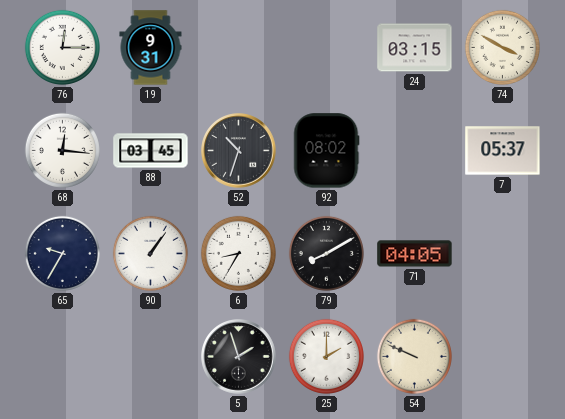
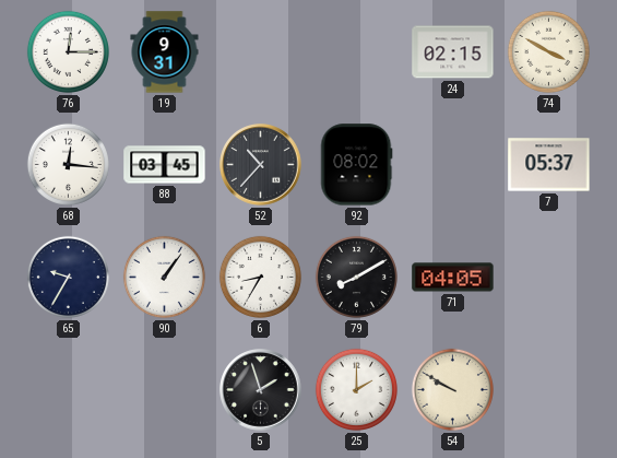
24: 03:15 -> 02:15
52: 10:33 -> 10:37
54: 9:49 -> 9:50
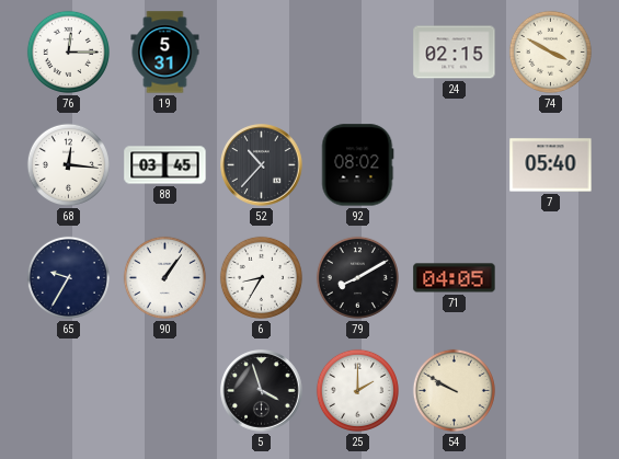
19: 9:31 -> 5:31
7: 05:37 -> 05:40
5: 1:57 -> 3:57
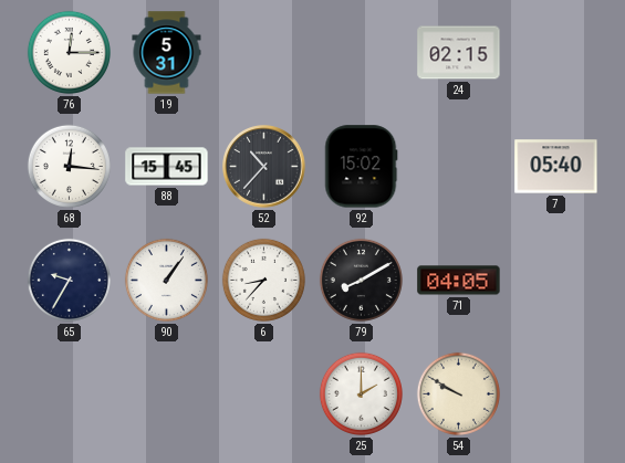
74: 3:50 -> none
88: 03:45 -> 15:45
92: 08:02 -> 15:02
6: 8:35 -> 8:37
5: 3:57 -> none
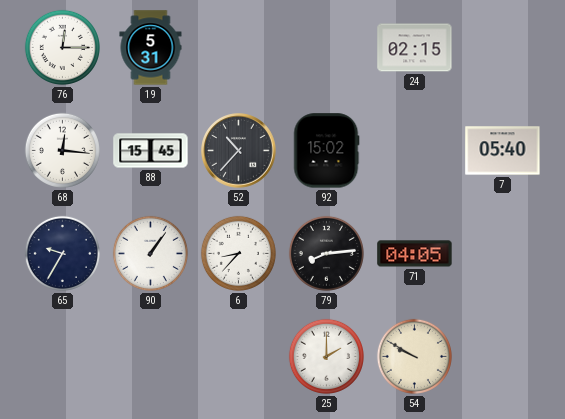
79: 8:10 -> 8:14
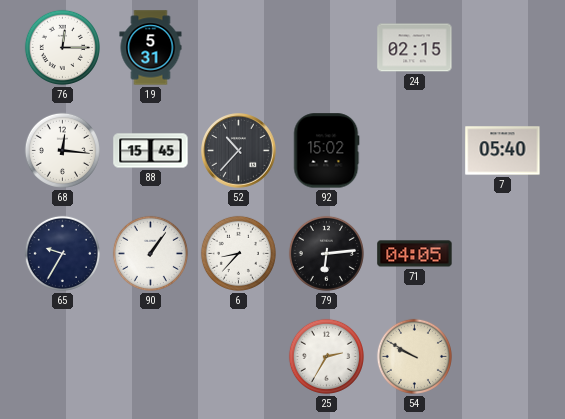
79: 8:14 -> 6:14
25: 2:00 -> 2:35
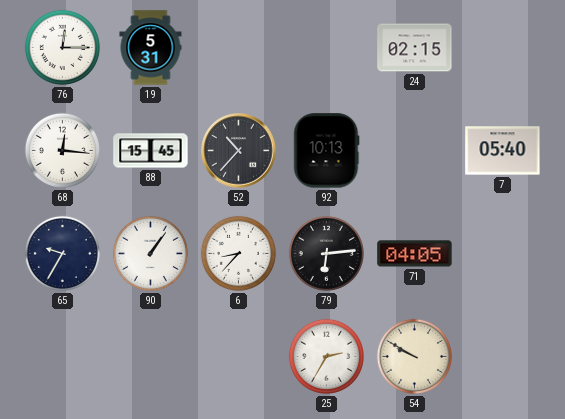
92: 15:02 -> 10:13
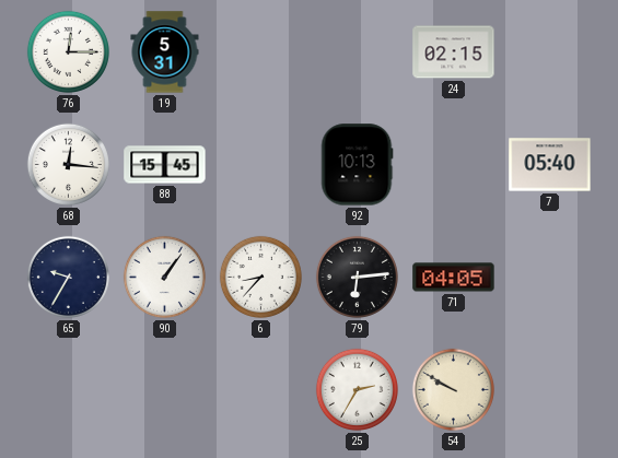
52: 10:37 -> none
